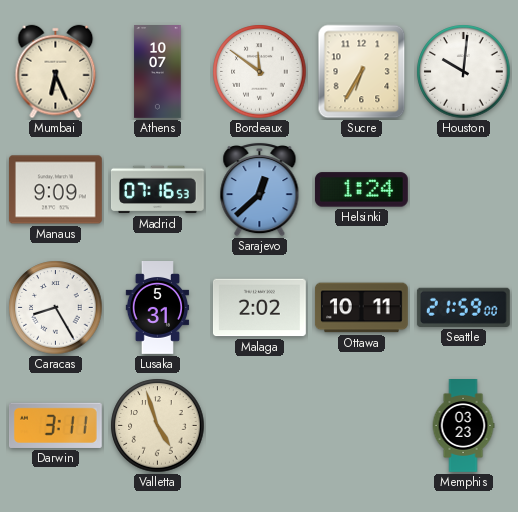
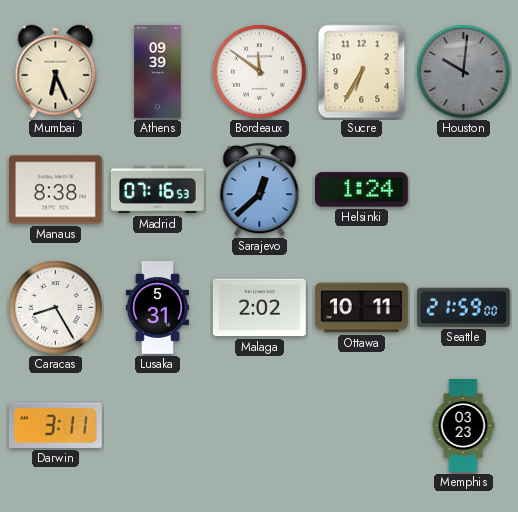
Athens: 10:07 -> 09:39
Houston dial: white -> grey
Manaus: 9:09 -> 8:38
Valletta: 4:57 -> none
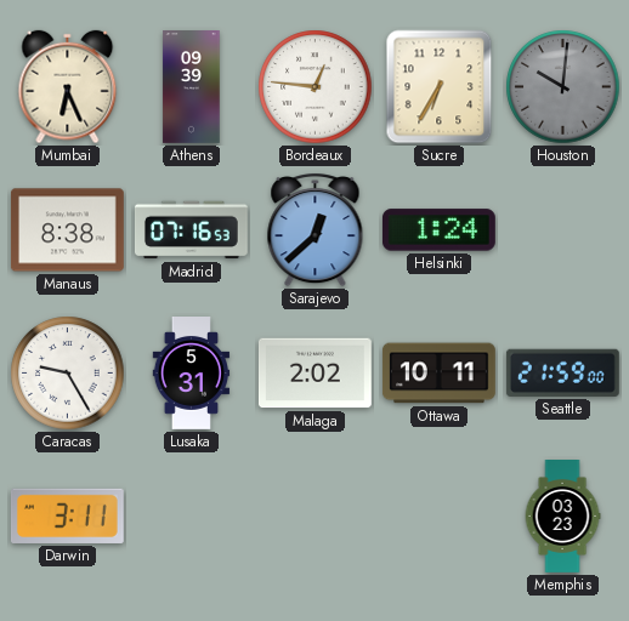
Bordeaux: 11:51 -> 12:46
Caracas: 8:25 -> 9:25
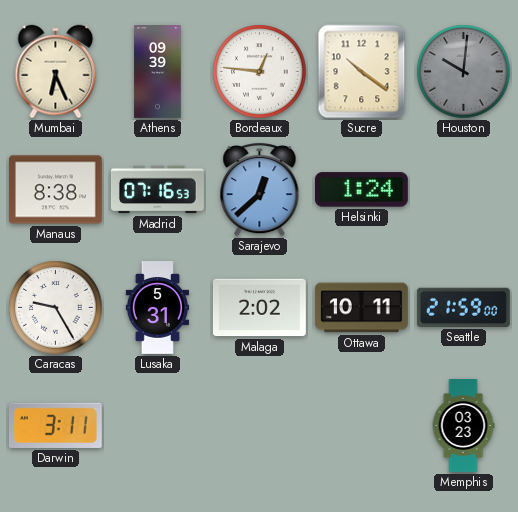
Sucre: 6:35 -> 10:21
